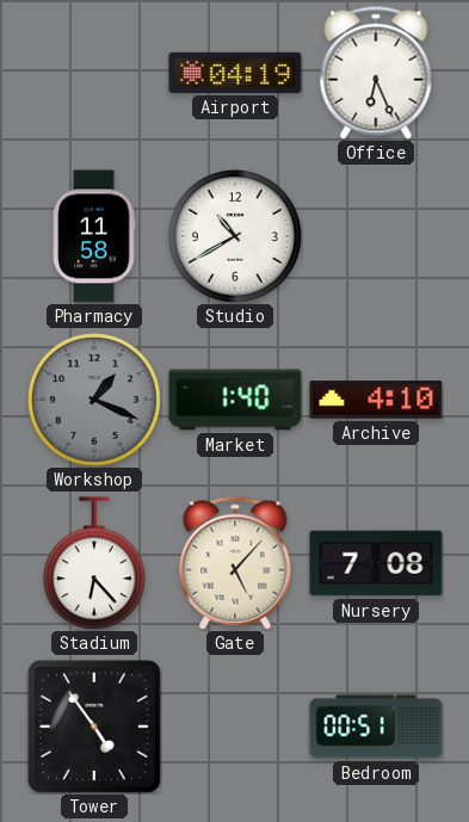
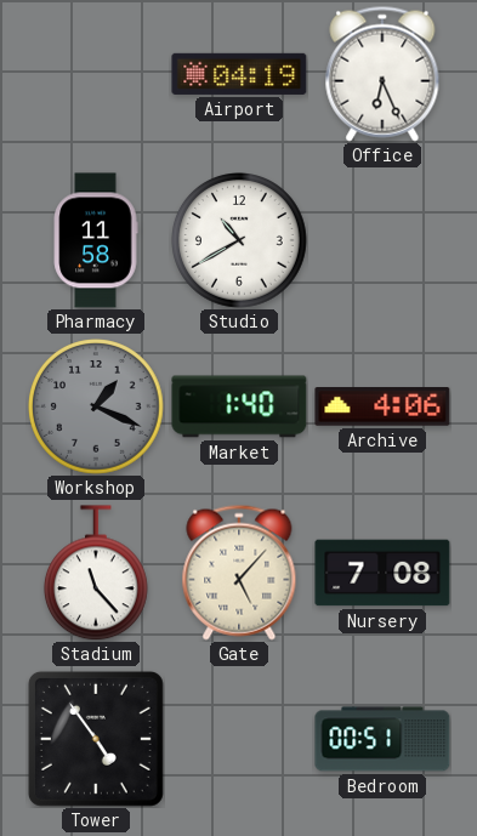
Archive: 4:10 -> 4:06
Stadium: 6:23 -> 11:23
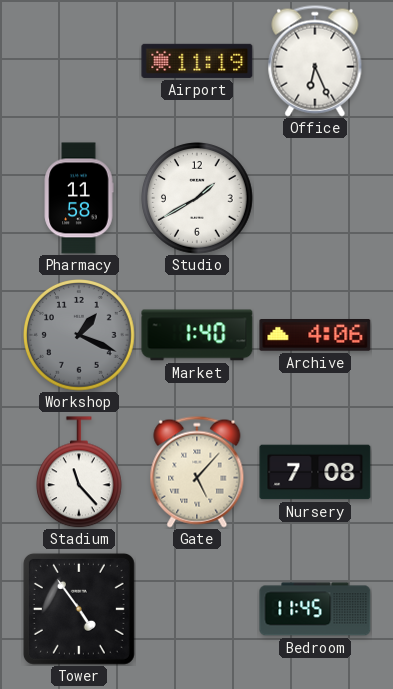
Airport: 04:19 -> 11:19
Studio: 10:40 -> 1:40
Bedroom: 00:51 -> 11:45
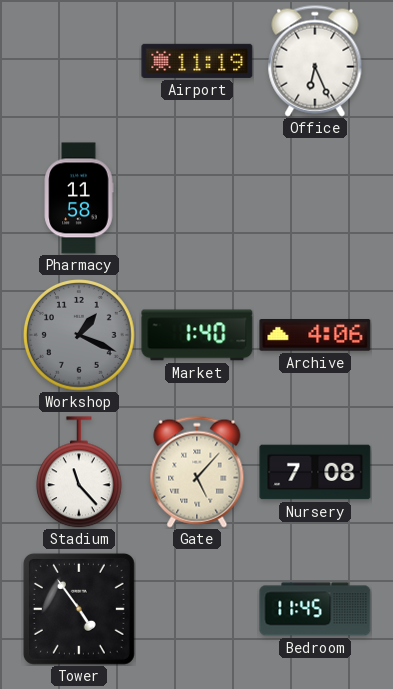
Studio: 1:40 -> none
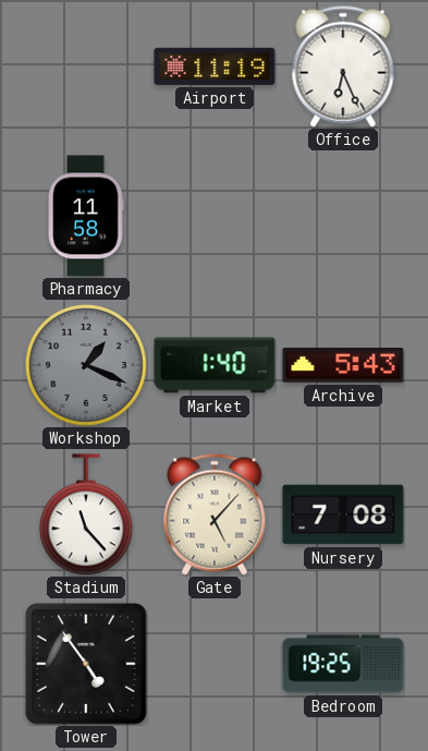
Archive: 4:06 -> 5:43
Bedroom: 11:45 -> 19:25
